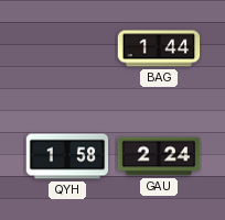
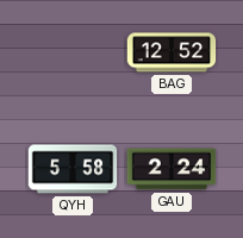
BAG: 1:44 -> 12:52
QYH: 1:58 -> 5:58
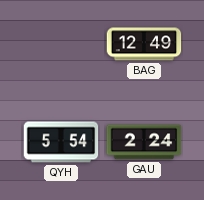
BAG: 12:52 -> 12:49
QYH: 5:58 -> 5:54
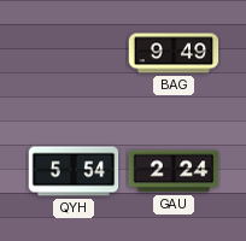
BAG: 12:49 -> 9:49
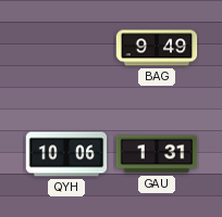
QYH: 5:54 -> 10:06
GAU: 2:24 -> 1:31
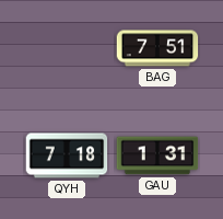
BAG: 9:49 -> 7:51
QYH: 10:06 -> 7:18
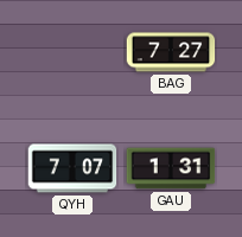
BAG: 7:51 -> 7:27
QYH: 7:18 -> 7:07
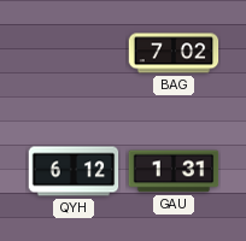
BAG: 7:27 -> 7:02
QYH: 7:07 -> 6:12
